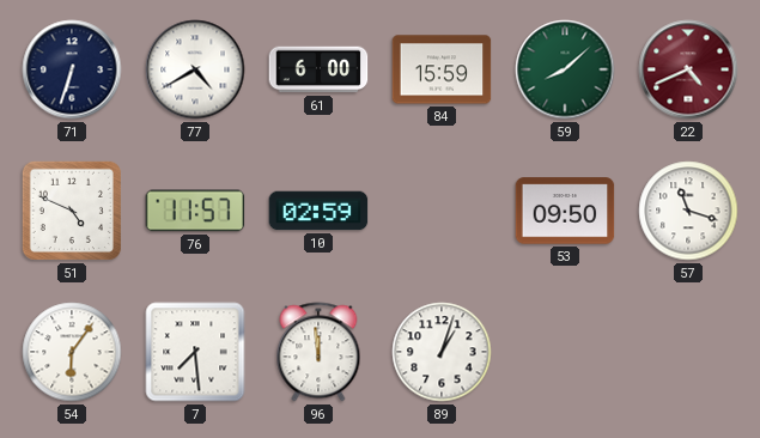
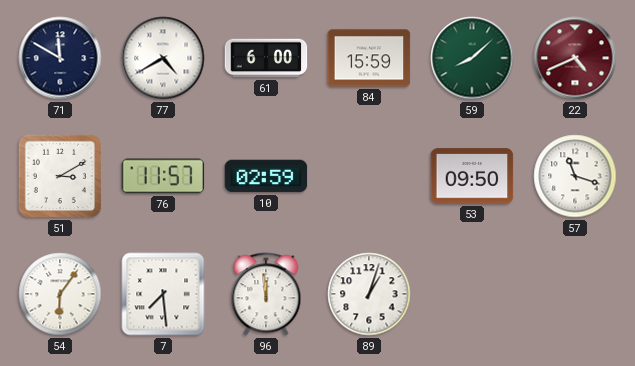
71: 6:33 -> 11:50
51: 4:49 -> 3:10
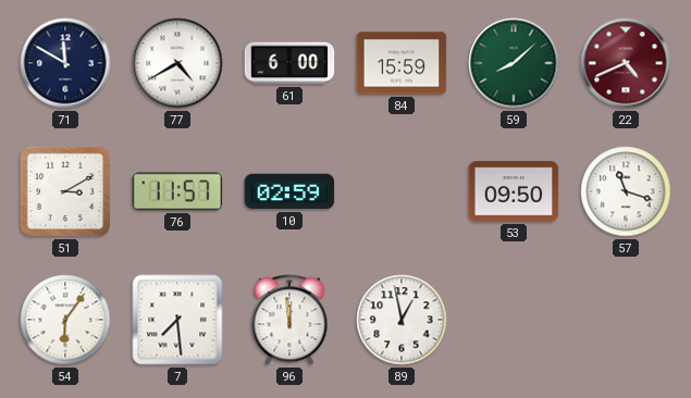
89: 1:03 -> 12:58
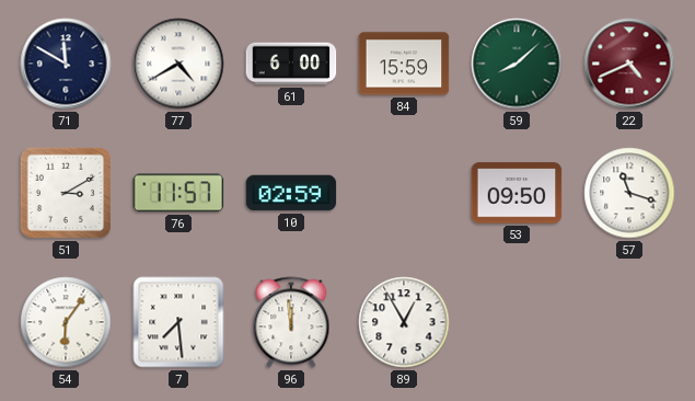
89: 12:58 -> 12:55
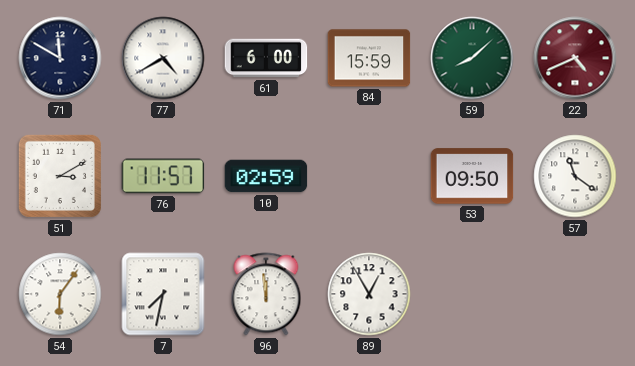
57: 11:18 -> 11:21
7: 7:29 -> 7:32
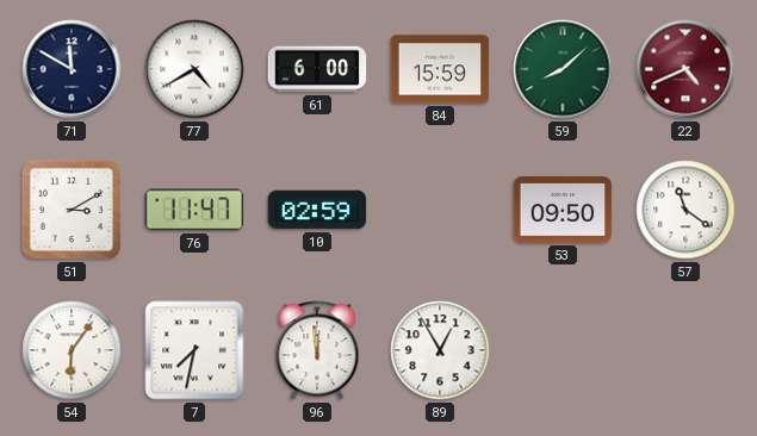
76: 11:57 -> 11:47
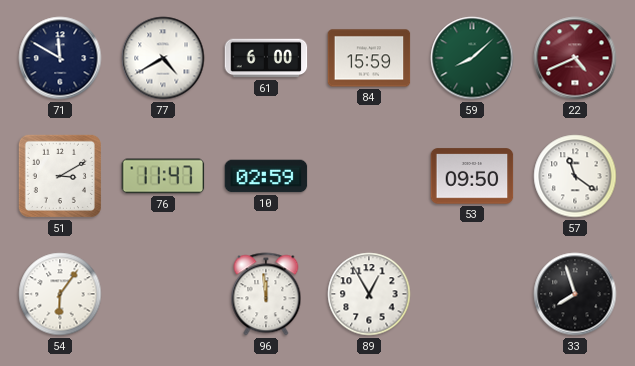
7: 7:32 -> none
33: none -> 7:57
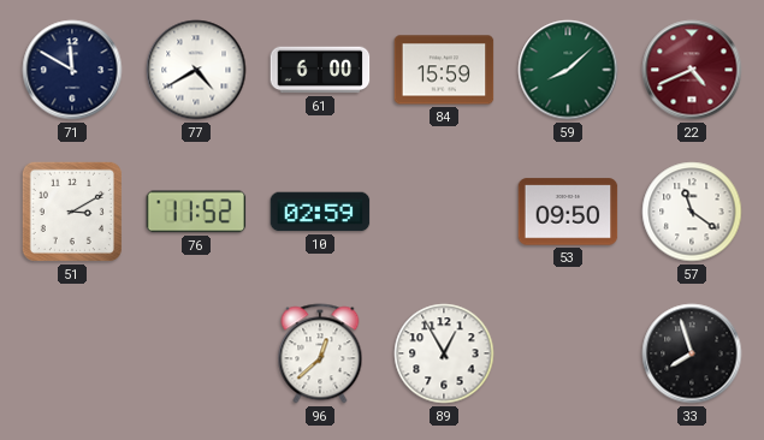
76: 11:47 -> 11:52
54: 6:06 -> none
96: 11:59 -> 12:38
